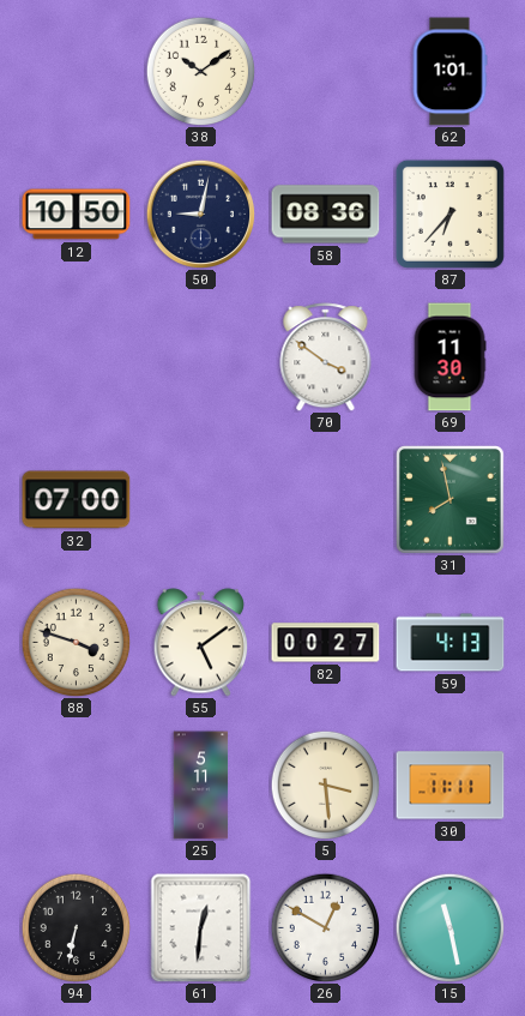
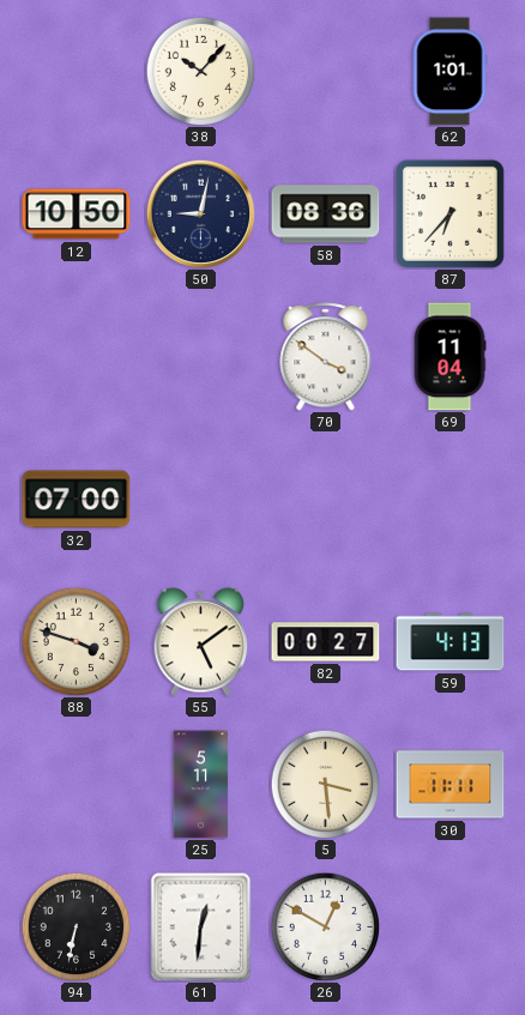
38: 10:09 -> 10:07
69: 11:30 -> 11:04
31: 7:58 -> none
15: 11:28 -> none
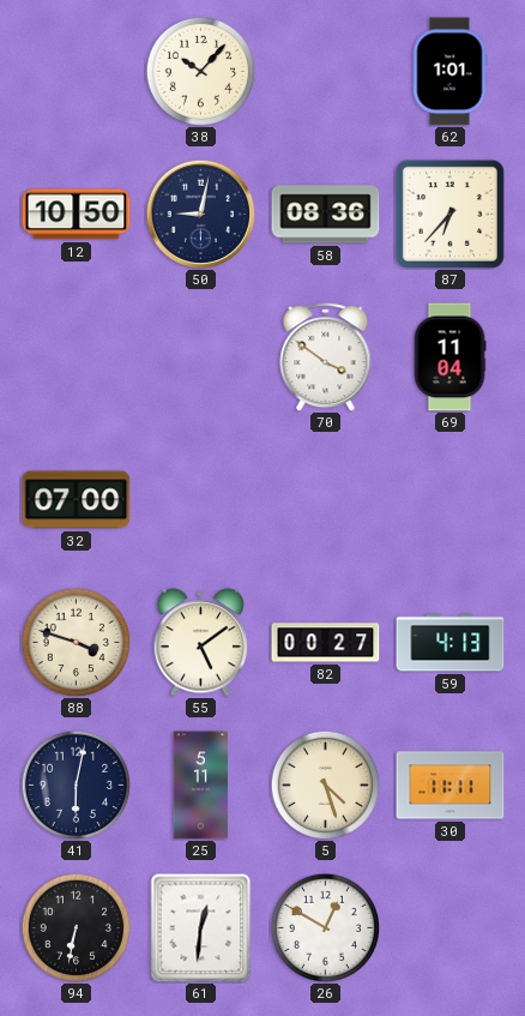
41: none -> 6:02
5: 3:29 -> 4:27
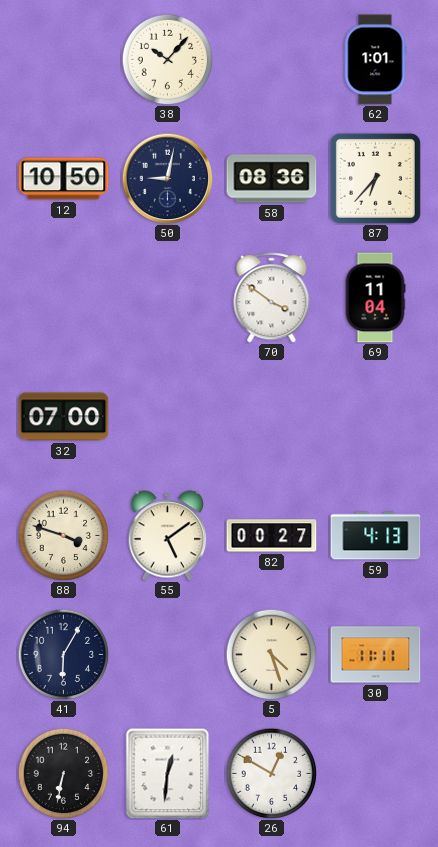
41: 6:02 -> 6:05
25: 5:11 -> none
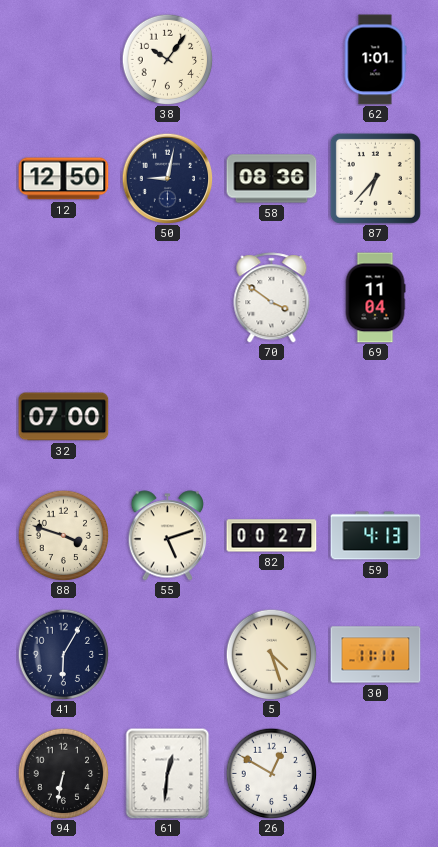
38: 10:07 -> 10:06
12: 10:50 -> 12:50
55: 5:09 -> 5:12
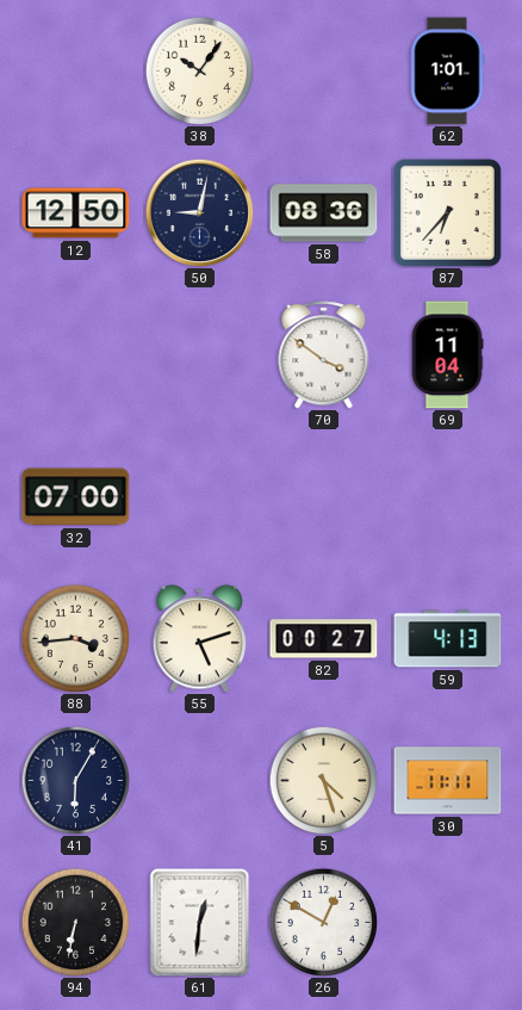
88: 3:48 -> 3:44
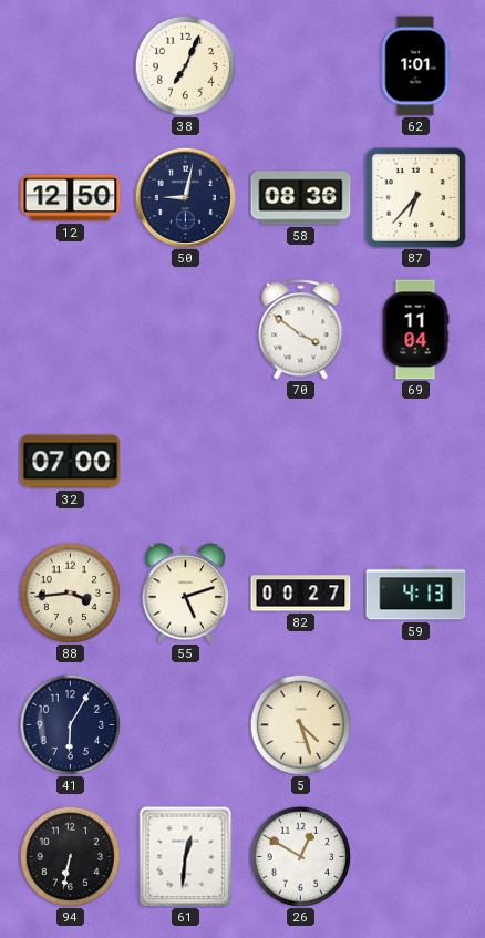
38: 10:06 -> 7:04
30: 11:11 -> none
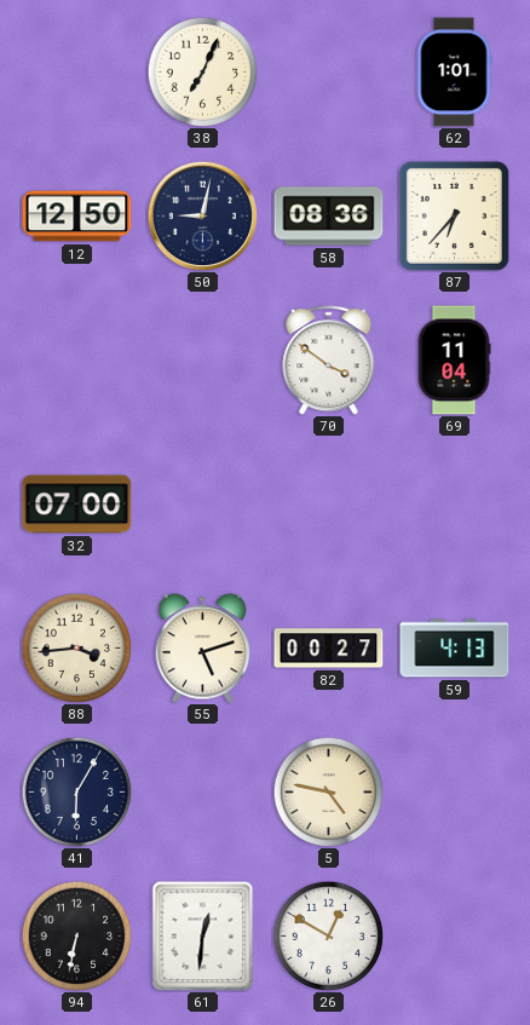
5: 4:27 -> 4:47
